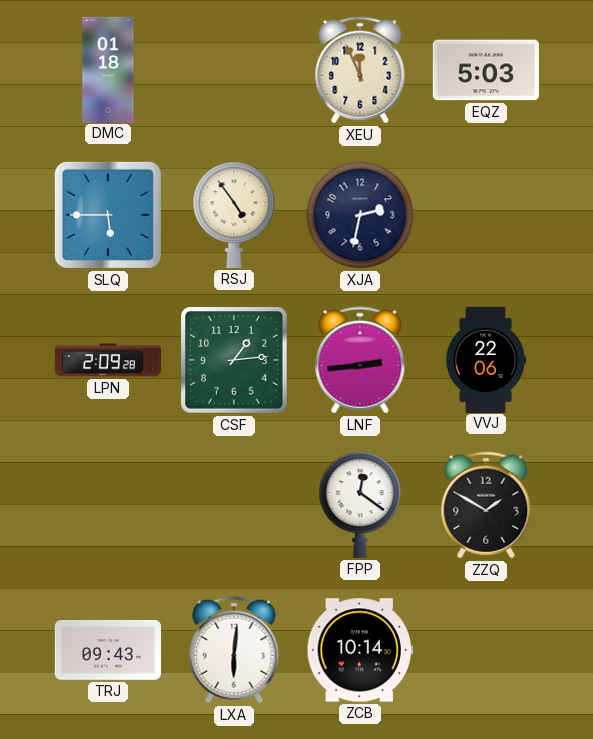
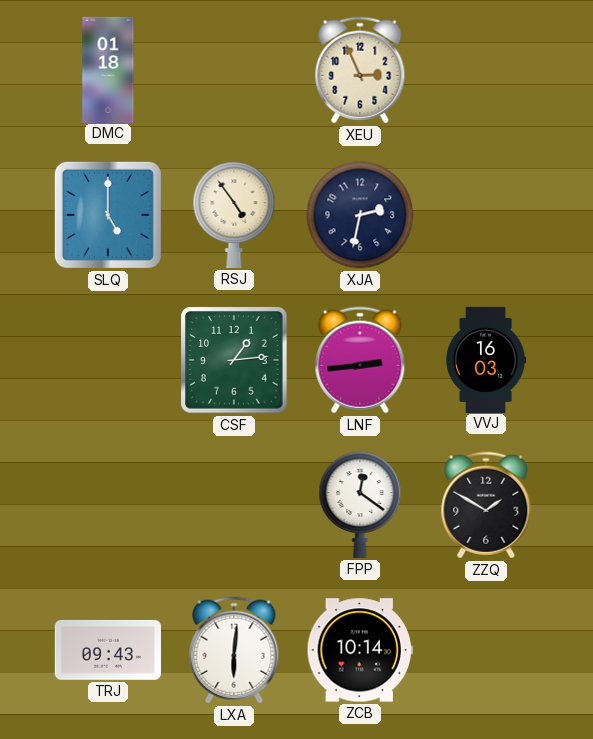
XEU: 11:56 -> 2:56
EQZ: 5:03 -> none
SLQ: 5:45 -> 5:00
LPN: 2:09 -> none
VVJ: 22:06 -> 16:03
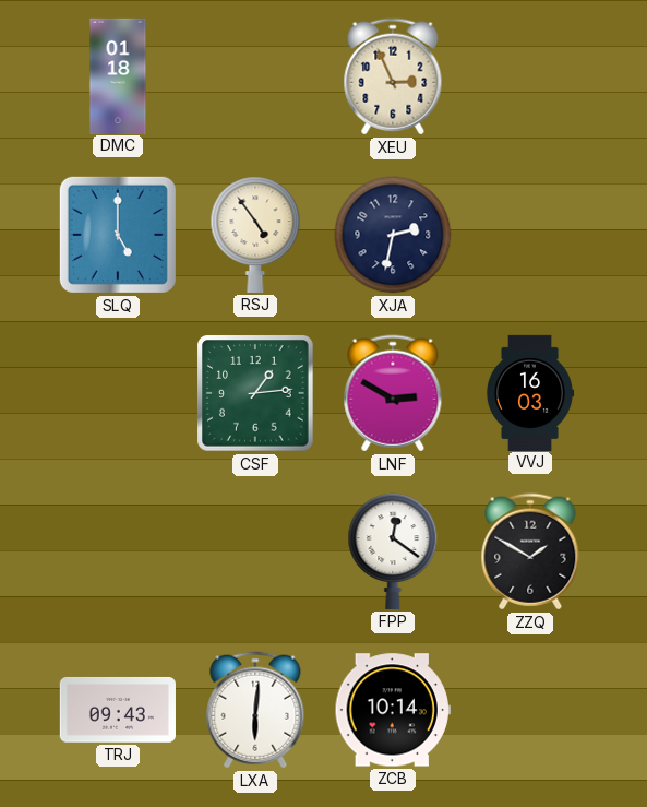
LNF: 2:44 -> 2:50
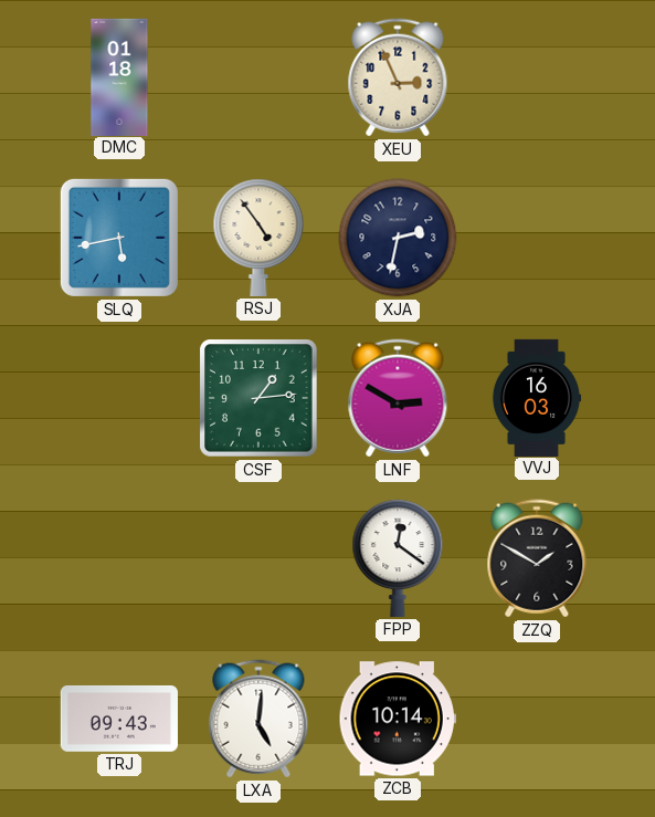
SLQ: 5:00 -> 5:43
LXA: 6:01 -> 5:01
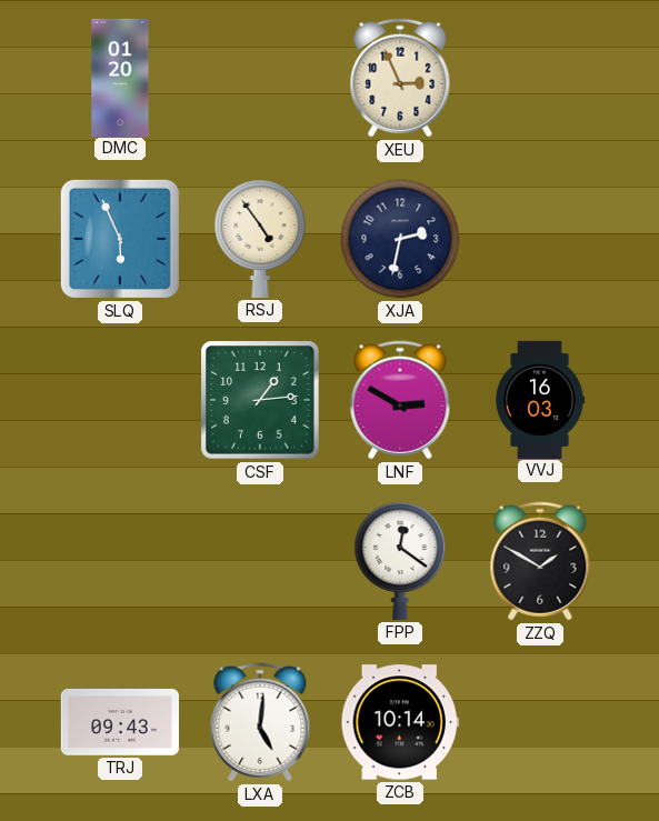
DMC: 01:18 -> 01:20
SLQ: 5:43 -> 5:56
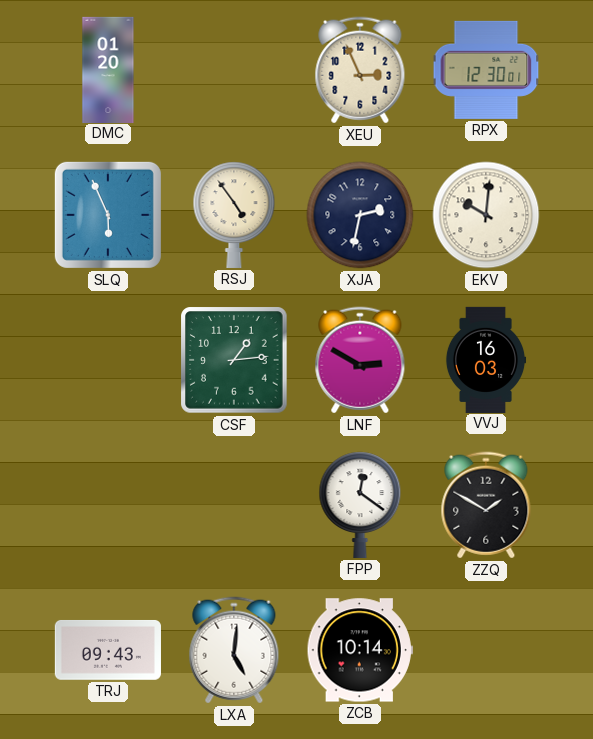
RPX: none -> 12:30
EKV: none -> 10:01
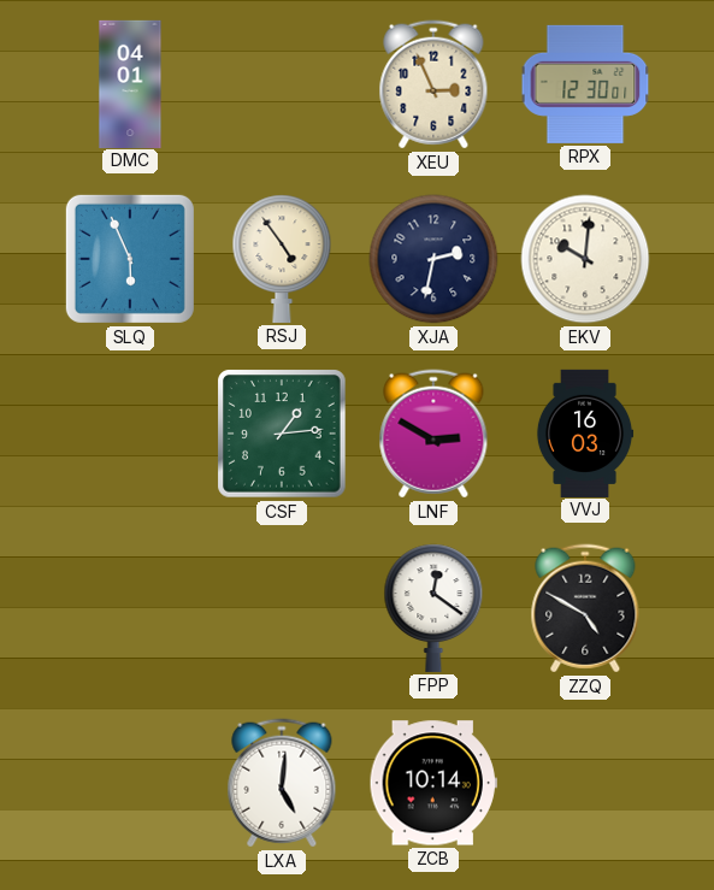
DMC: 01:20 -> 04:01
ZZQ: 1:50 -> 4:50
TRJ: 09:43 -> none
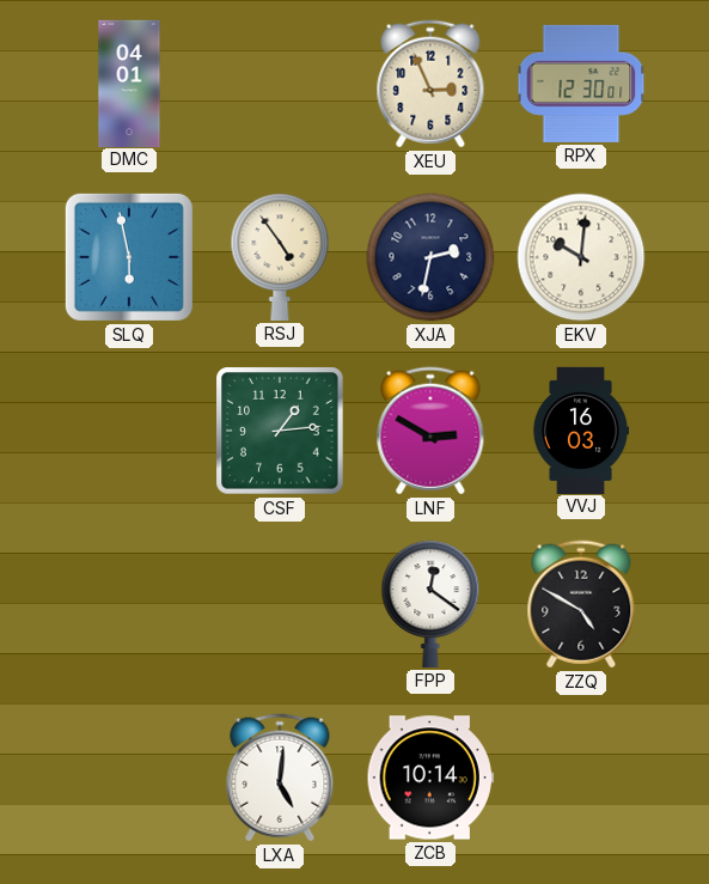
SLQ: 5:56 -> 5:58
